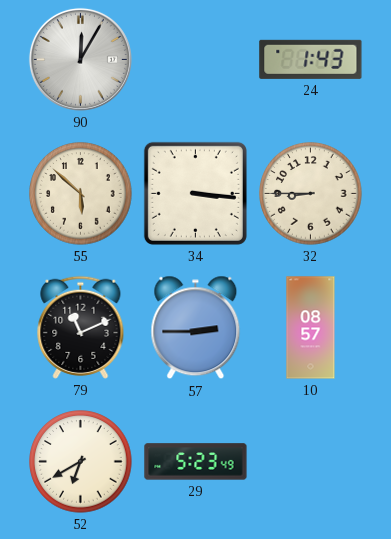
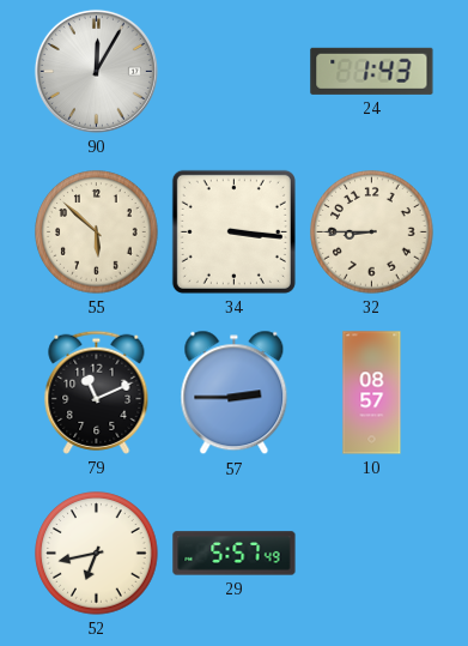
52: 6:40 -> 6:43
29: 5:23 -> 5:57
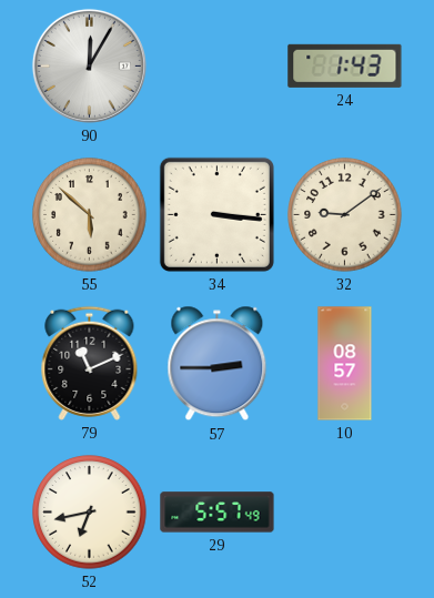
32: 8:45 -> 9:09
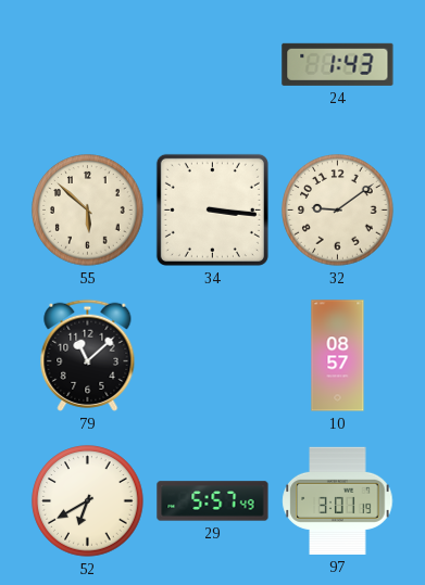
90: 12:05 -> none
79: 11:11 -> 11:08
57: 2:45 -> none
52: 6:43 -> 6:40
97: none -> 3:01
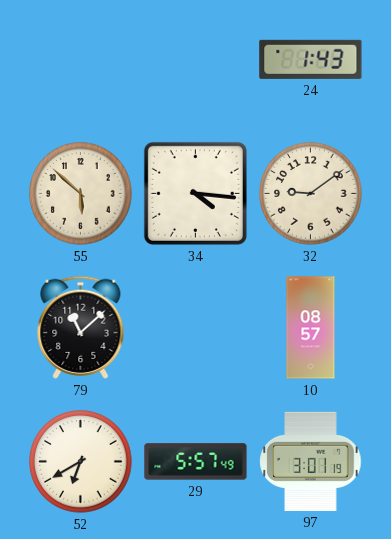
34: 3:16 -> 4:16
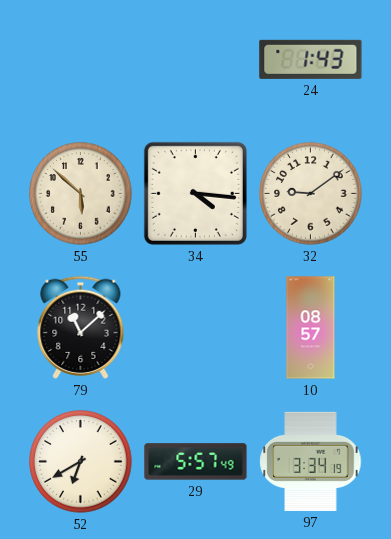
97: 3:01 -> 3:34
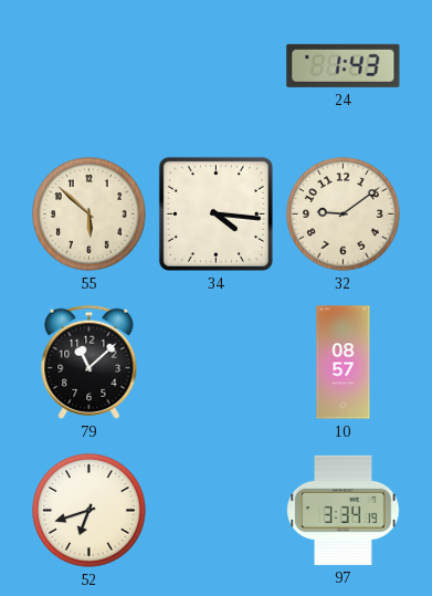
52: 6:40 -> 6:42
29: 5:57 -> none
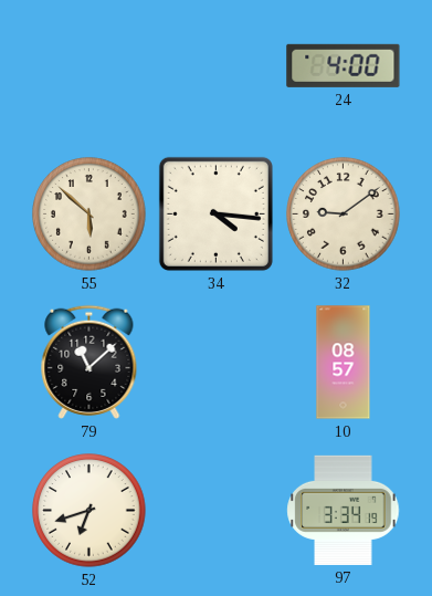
24: 1:43 -> 4:00
